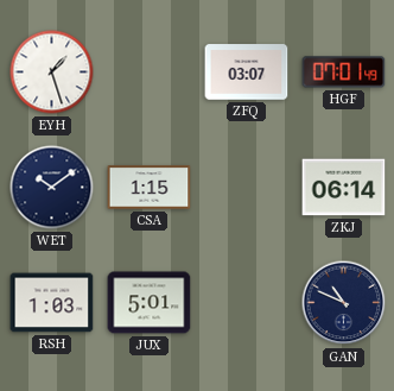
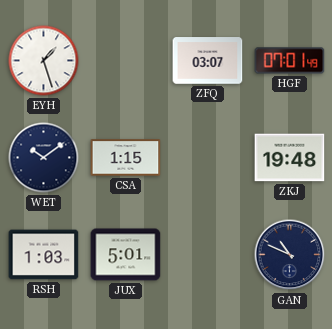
ZKJ: 06:14 -> 19:48
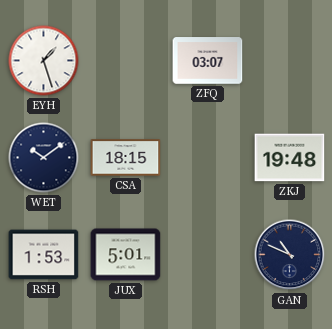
HGF: 07:01 -> none
CSA: 1:15 -> 18:15
RSH: 1:03 -> 1:53
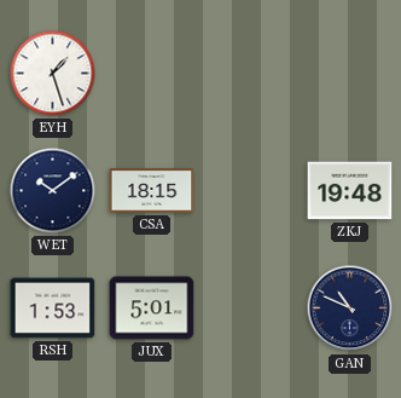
ZFQ: 03:07 -> none
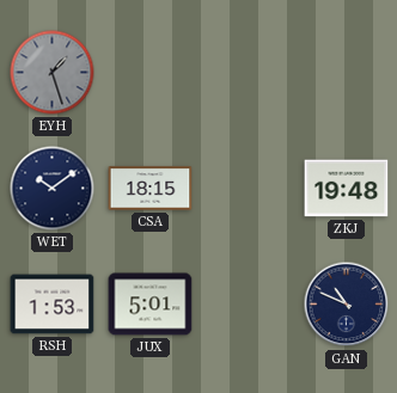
EYH dial: white -> grey
